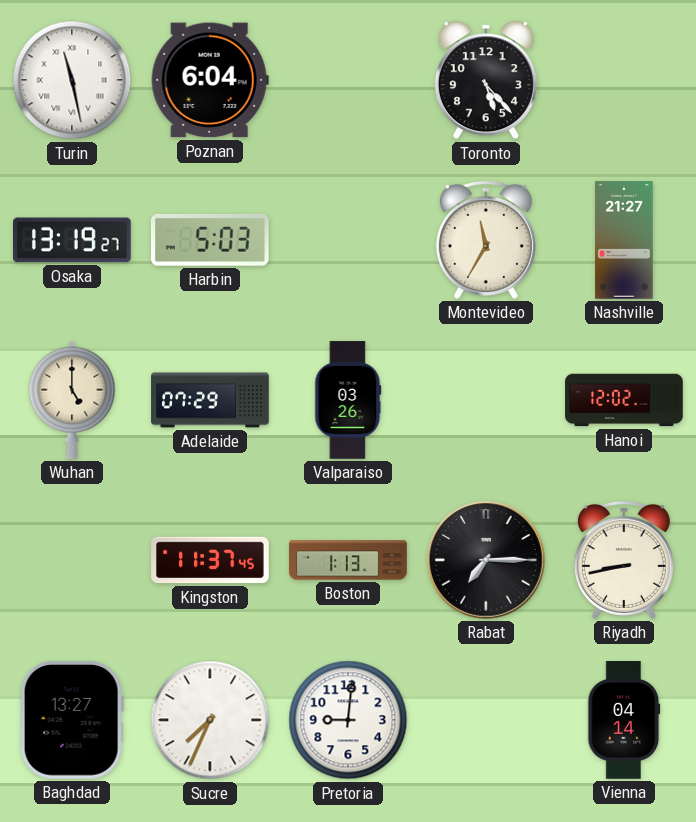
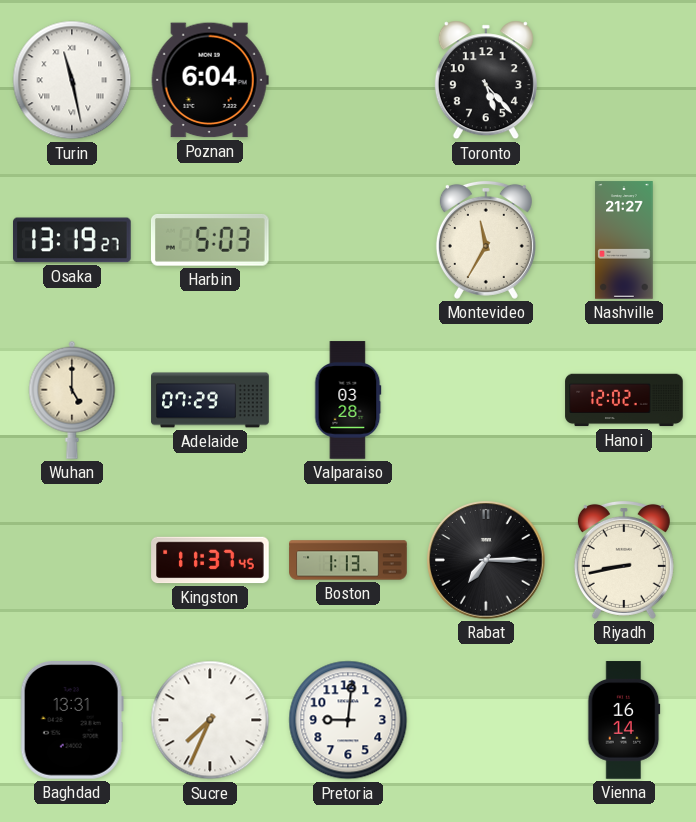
Valparaiso: 03:26 -> 03:28
Baghdad: 13:27 -> 13:31
Vienna: 04:14 -> 16:14
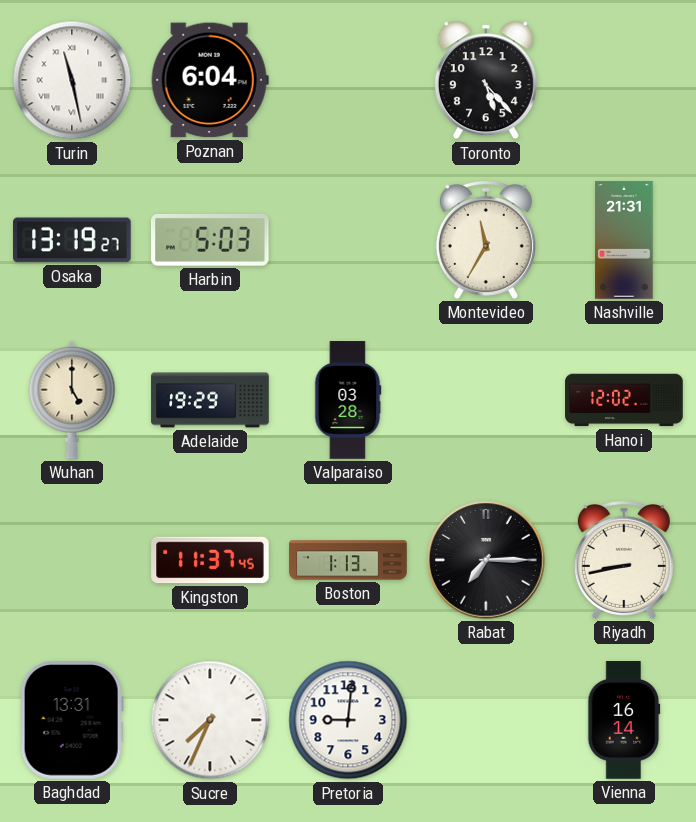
Nashville: 21:27 -> 21:31
Adelaide: 07:29 -> 19:29
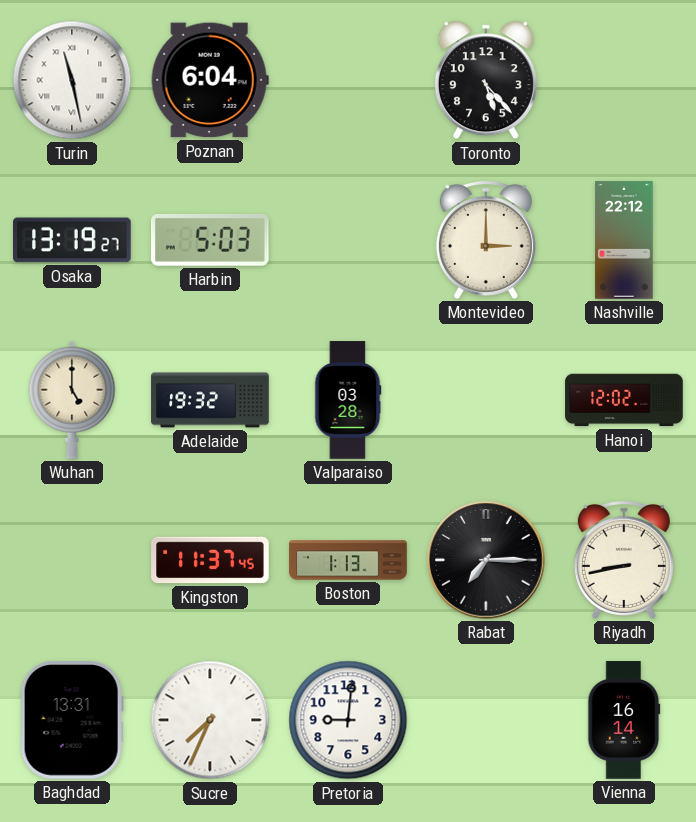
Montevideo: 11:35 -> 3:00
Nashville: 21:31 -> 22:12
Adelaide: 19:29 -> 19:32
